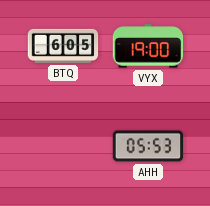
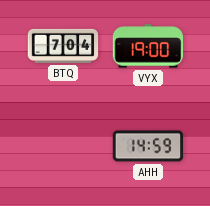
BTQ: 6:05 -> 7:04
AHH: 05:53 -> 14:59
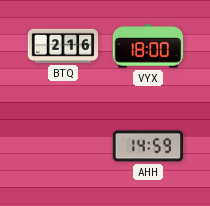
BTQ: 7:04 -> 2:16
VYX: 19:00 -> 18:00
